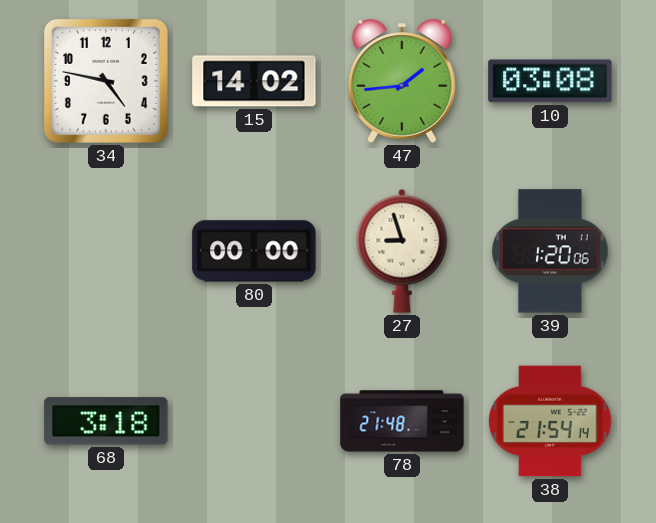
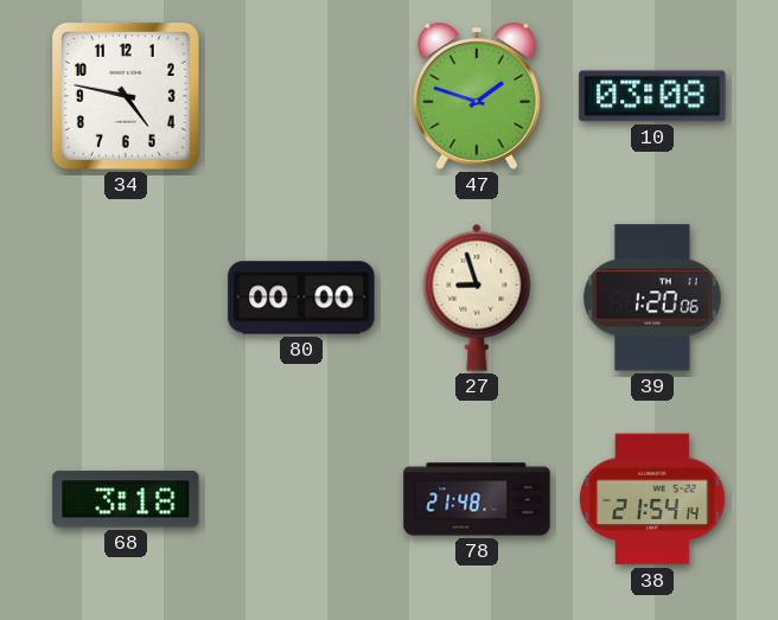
15: 14:02 -> none
47: 1:44 -> 1:48
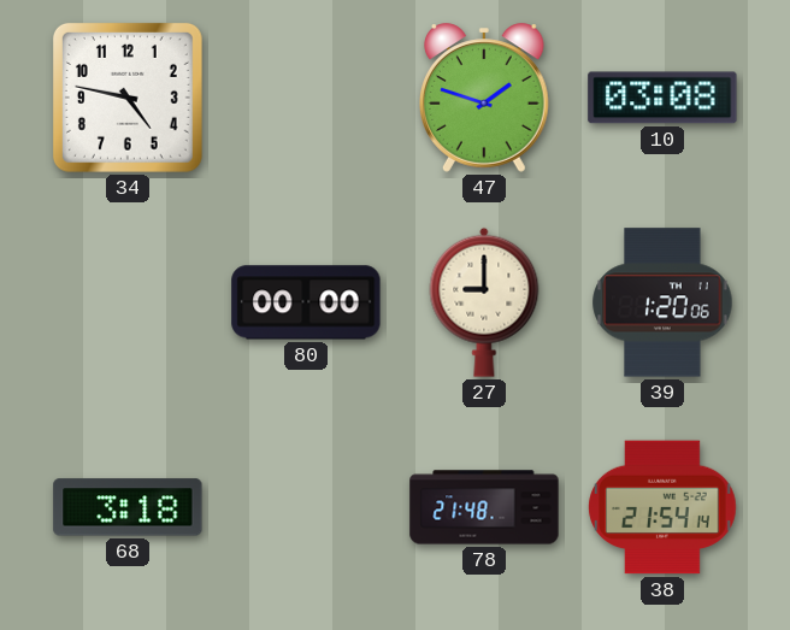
27: 8:57 -> 9:00
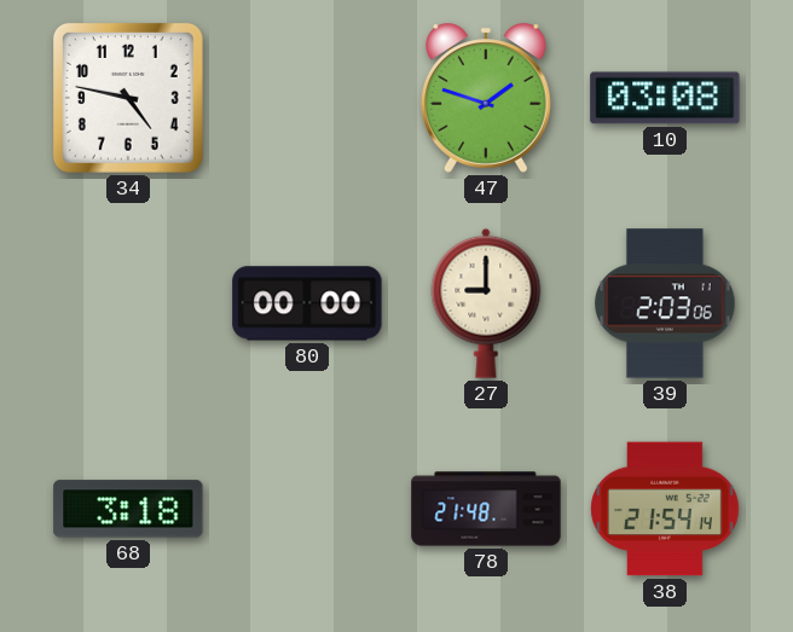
39: 1:20 -> 2:03
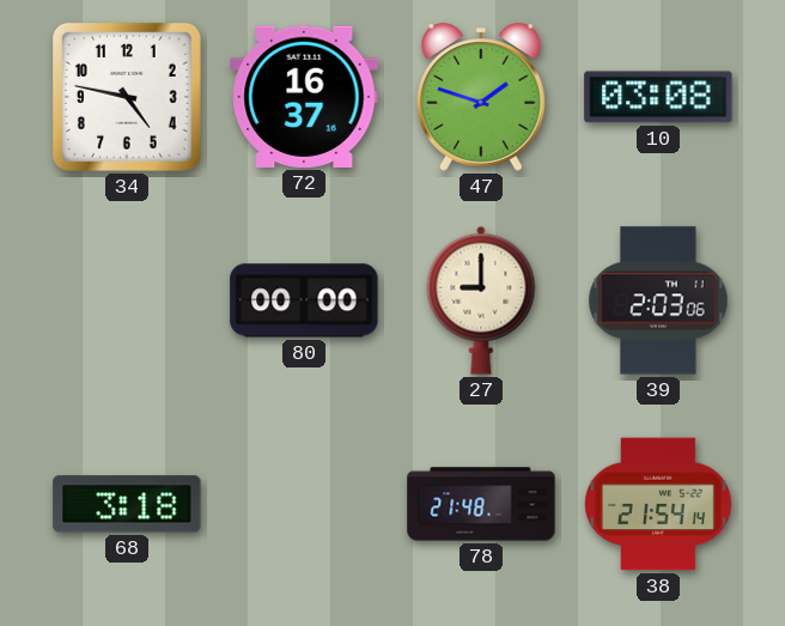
72: none -> 16:37
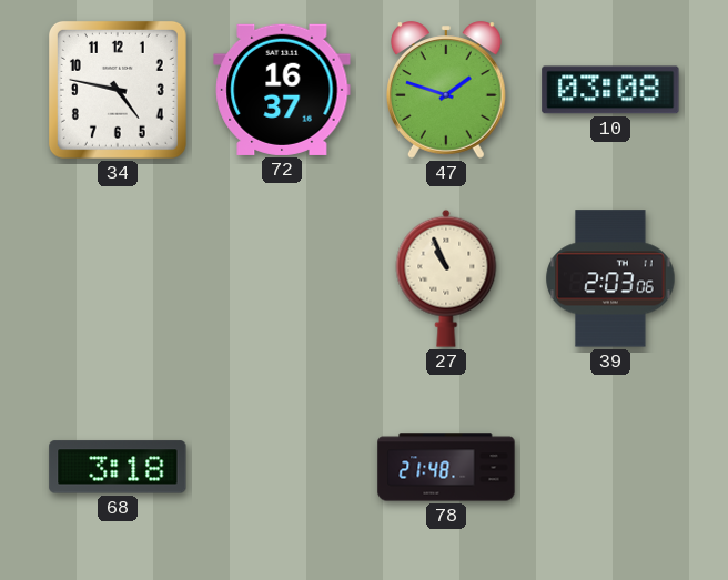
80: 00:00 -> none
27: 9:00 -> 10:56
38: 21:54 -> none
